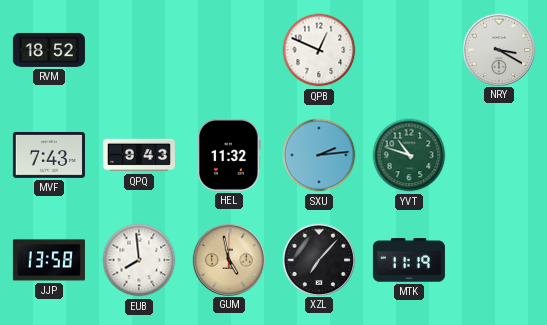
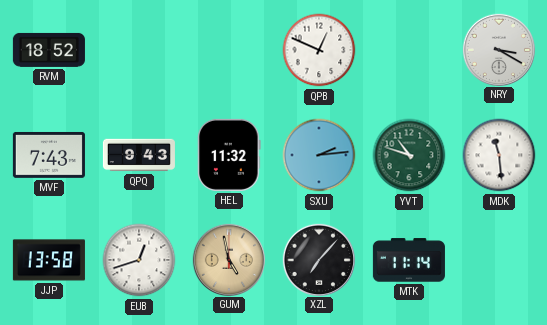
MDK: none -> 11:29
EUB: 7:59 -> 12:42
MTK: 11:19 -> 11:14
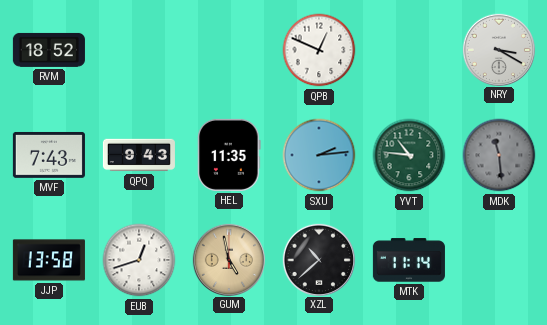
HEL: 11:32 -> 11:35
YVT: 10:48 -> 10:46
MDK dial: white -> grey
XZL: 7:07 -> 10:38
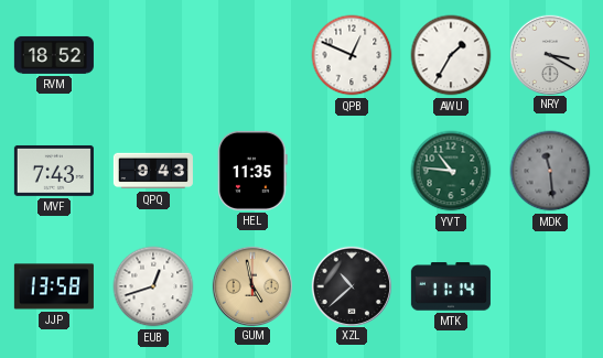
AWU: none -> 1:35
SXU: 2:14 -> none
